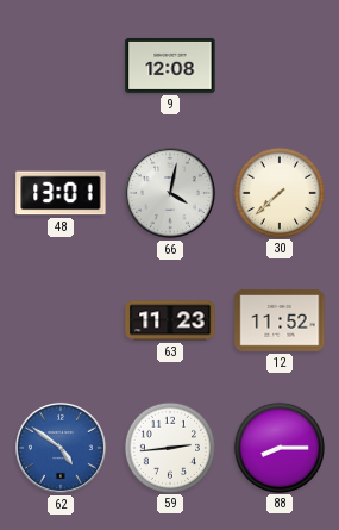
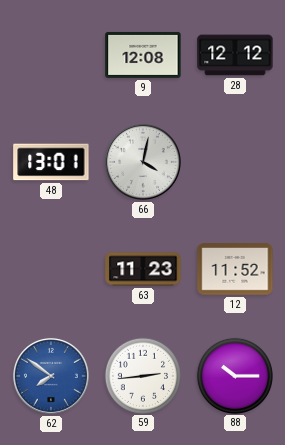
28: none -> 12:12
30: 7:38 -> none
62: 4:51 -> 7:51
88: 8:15 -> 10:15
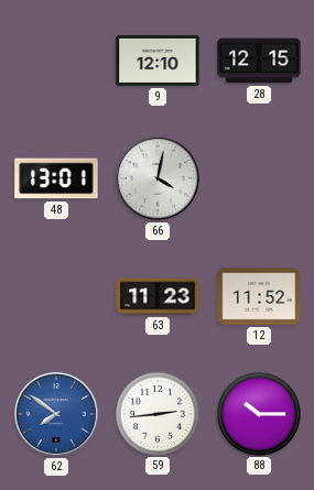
9: 12:08 -> 12:10
28: 12:12 -> 12:15
